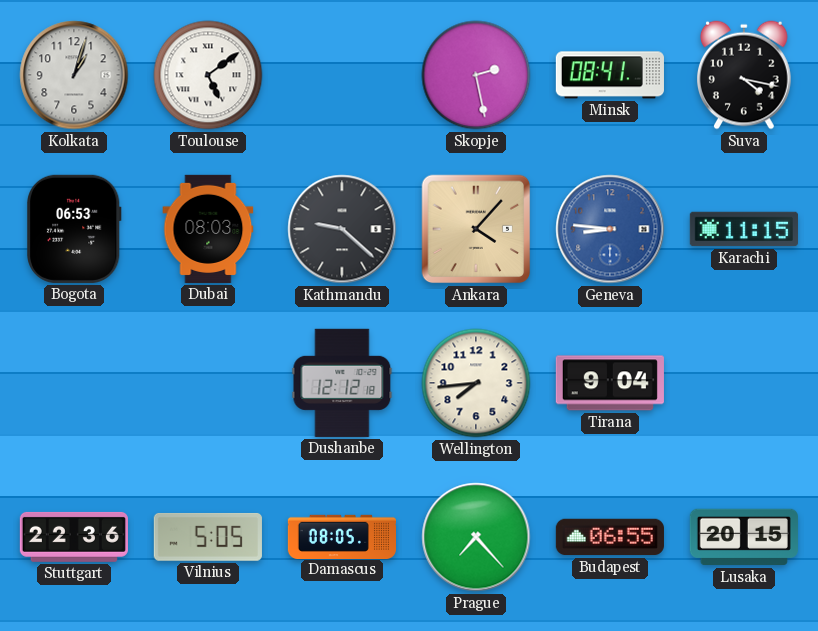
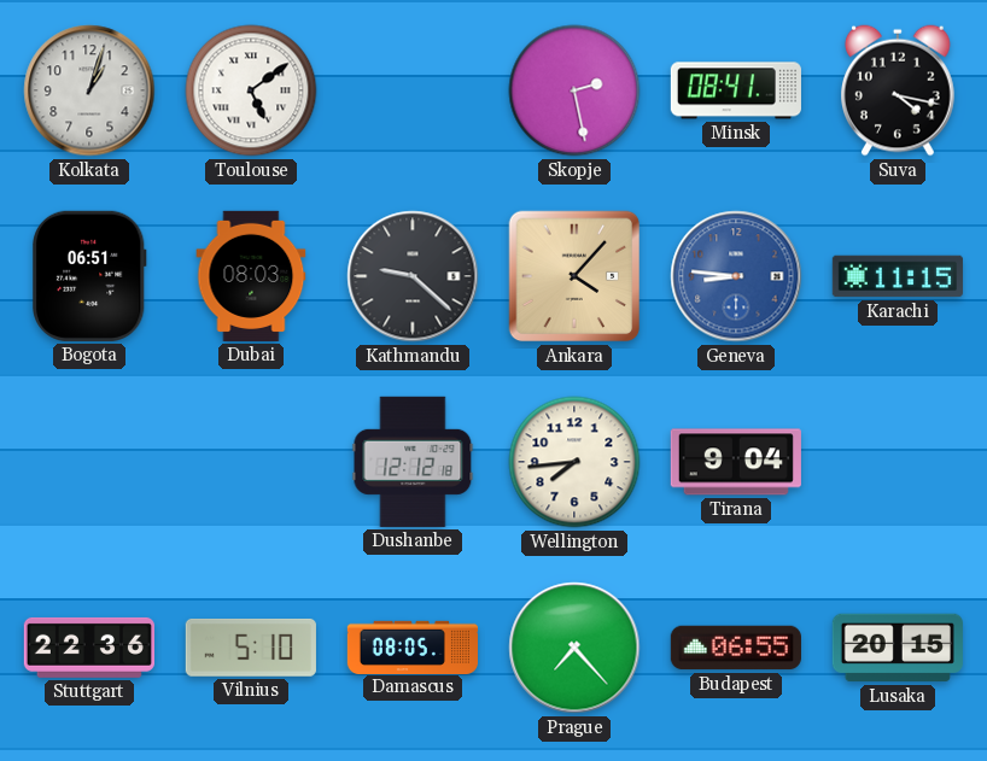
Bogota: 06:53 -> 06:51
Vilnius: 5:05 -> 5:10
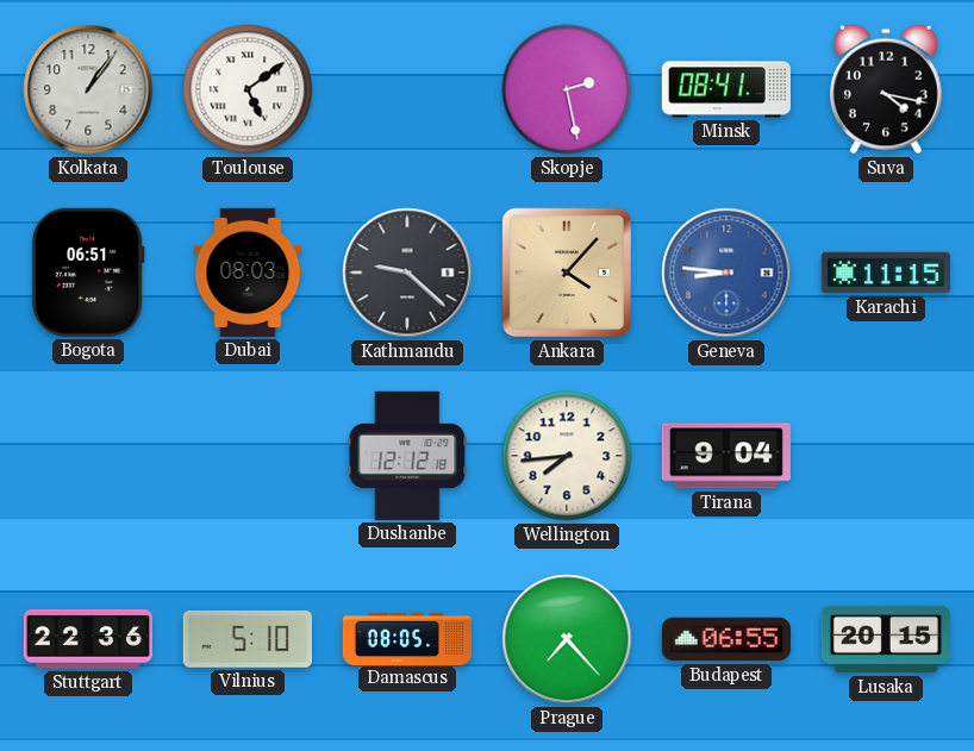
Kolkata: 1:03 -> 1:06
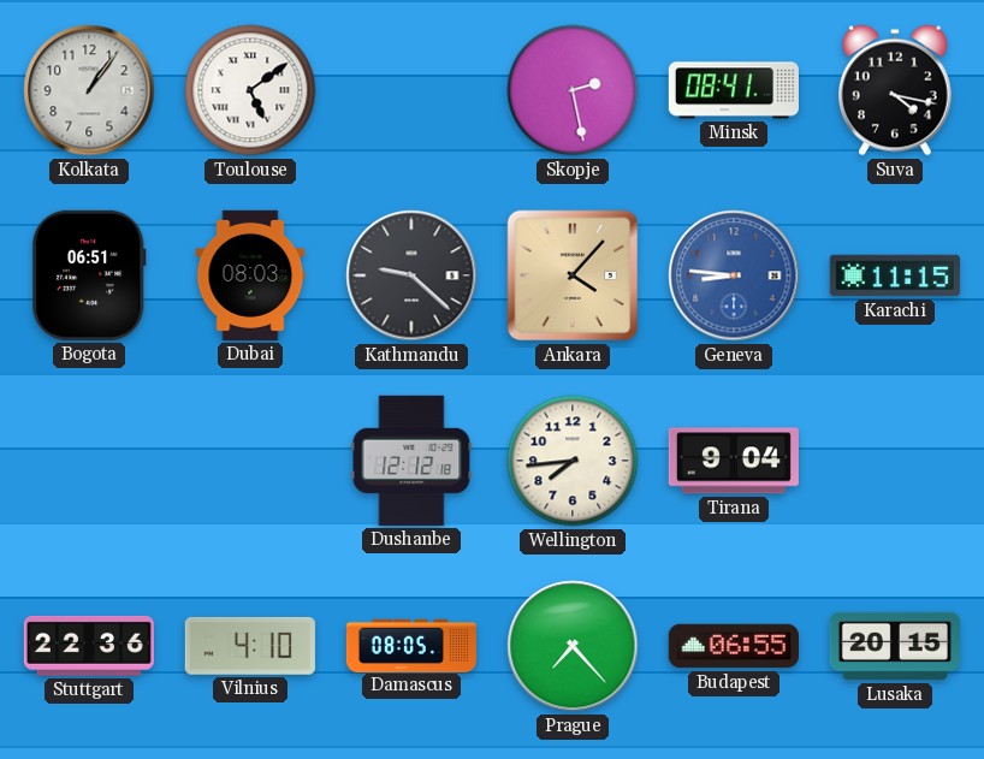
Vilnius: 5:10 -> 4:10
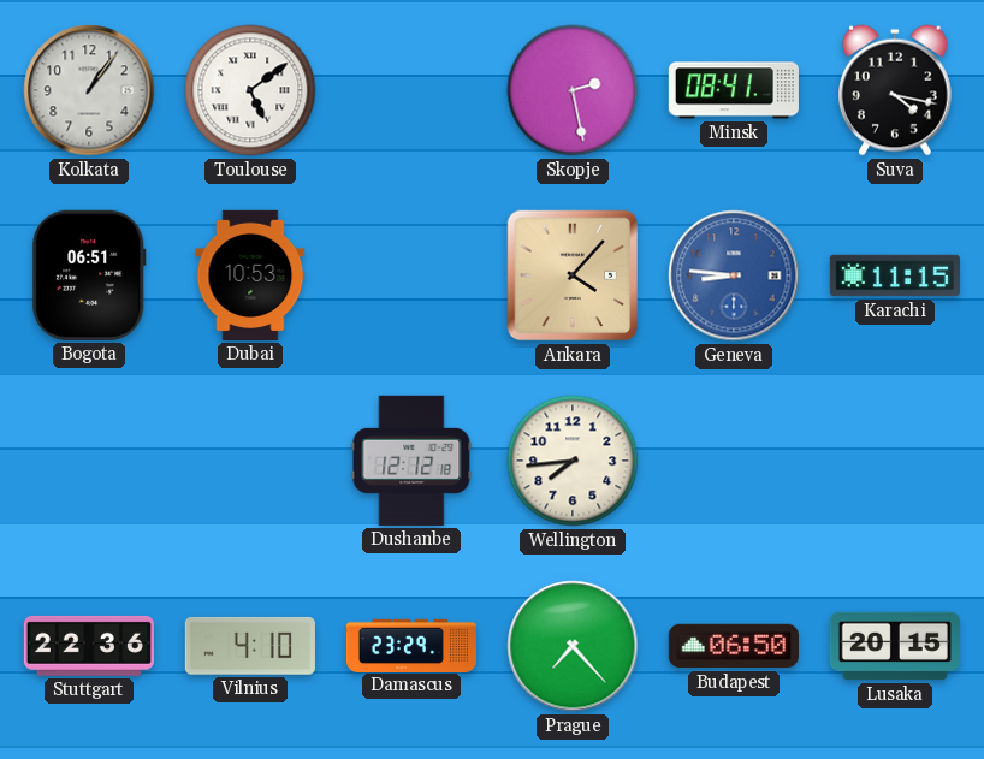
Dubai: 08:03 -> 10:53
Kathmandu: 9:22 -> none
Tirana: 9:04 -> none
Damascus: 08:05 -> 23:29
Budapest: 06:55 -> 06:50
